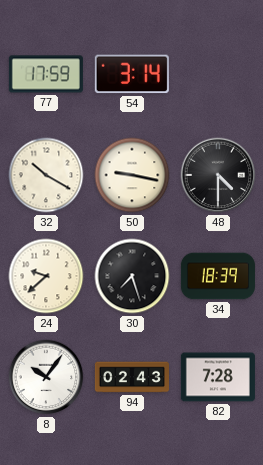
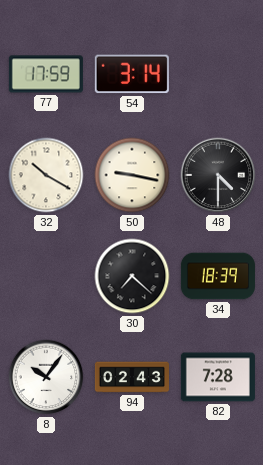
24: 9:38 -> none
30: 7:27 -> 7:22
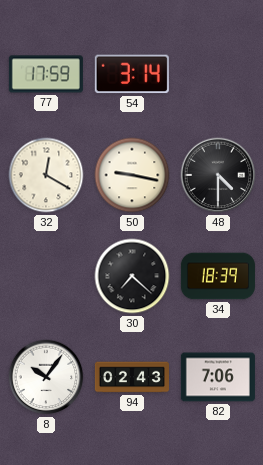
32: 10:20 -> 12:20
82: 7:28 -> 7:06
